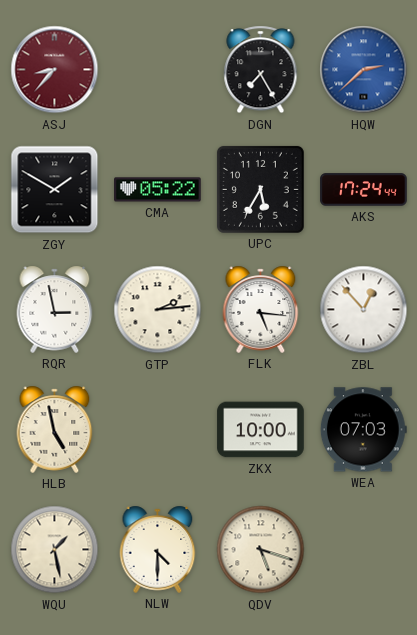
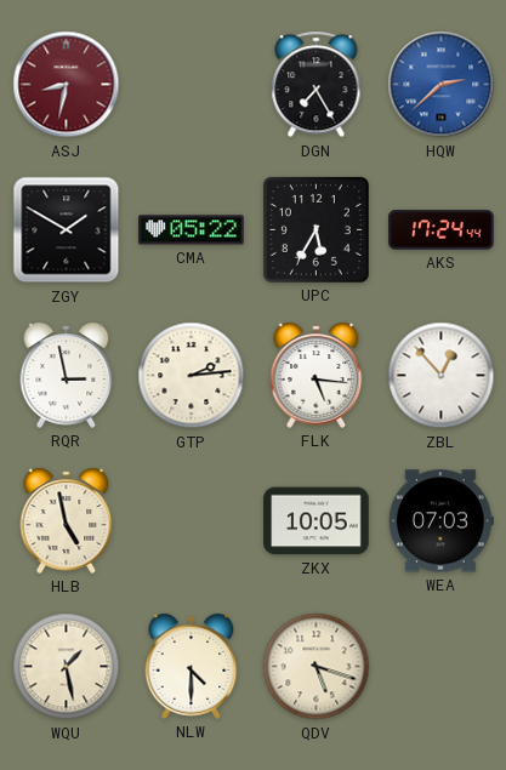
ASJ: 8:37 -> 8:32
ZKX: 10:00 -> 10:05
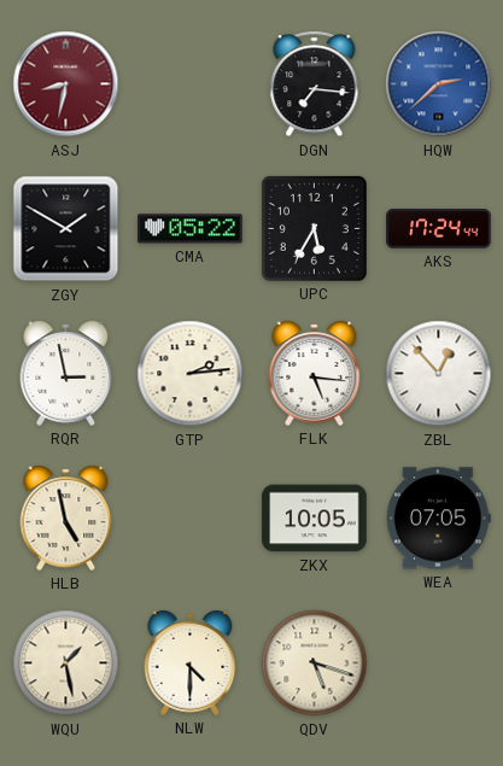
DGN: 7:25 -> 7:16
WEA: 07:03 -> 07:05
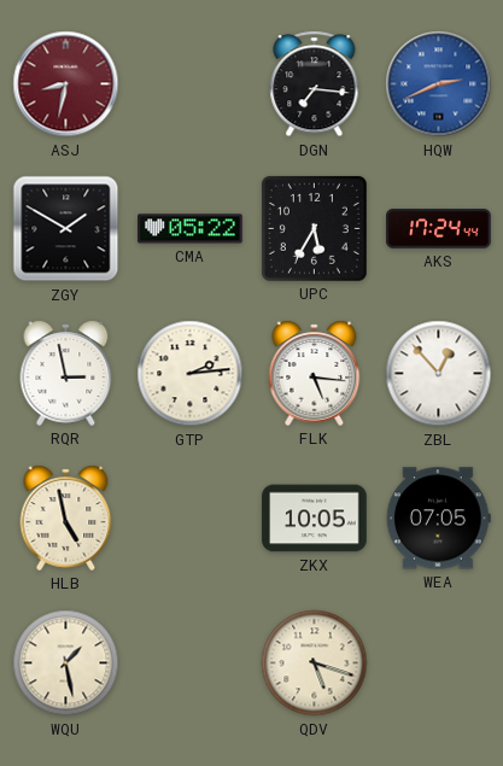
HQW: 2:38 -> 2:41
NLW: 4:30 -> none
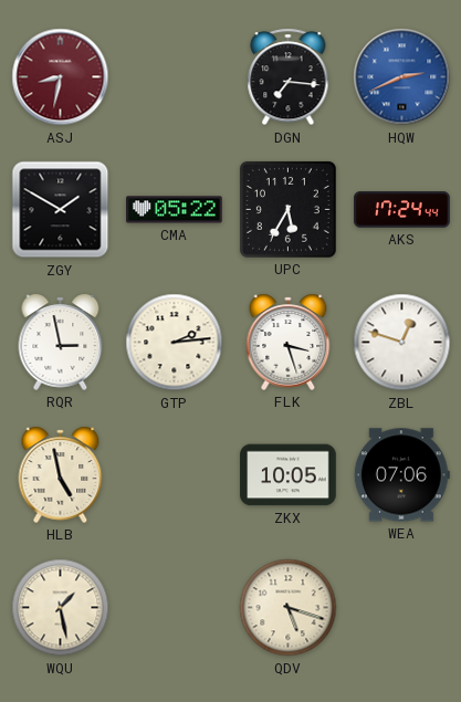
FLK: 5:16 -> 3:27
ZBL: 12:53 -> 12:48
WEA: 07:05 -> 07:06
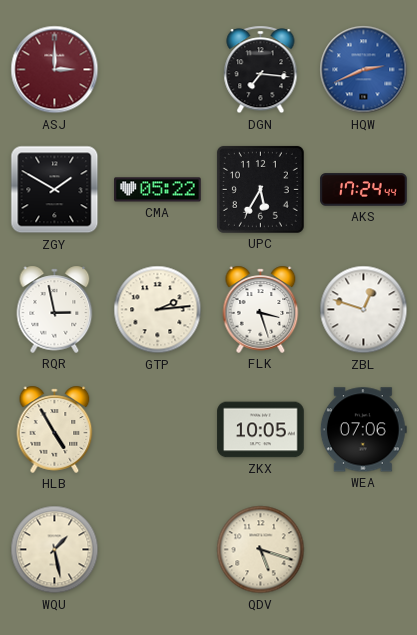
ASJ: 8:32 -> 3:00
HLB: 4:58 -> 4:55
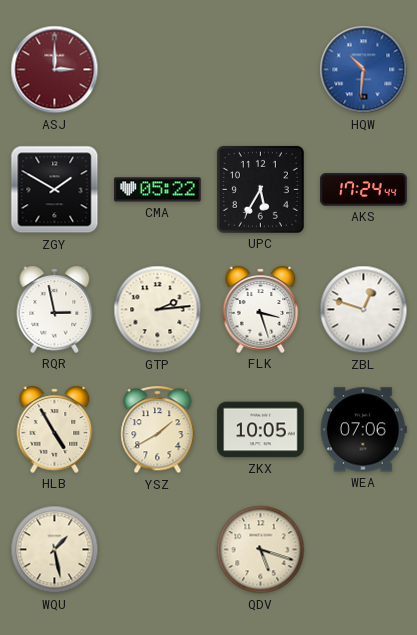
DGN: 7:16 -> none
HQW: 2:41 -> 10:31
YSZ: none -> 1:40
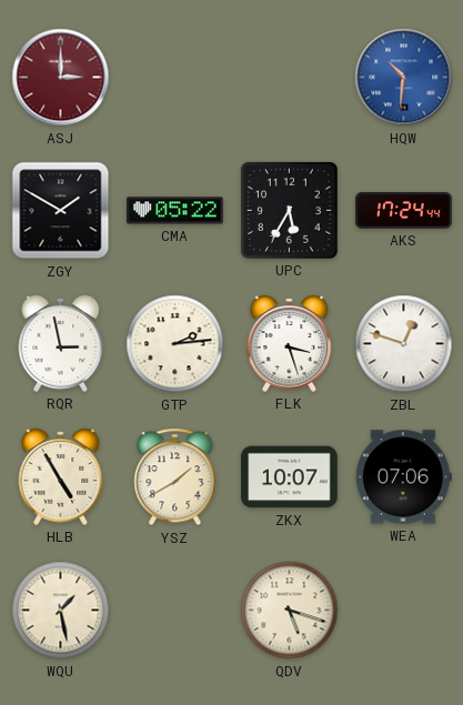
ZKX: 10:05 -> 10:07
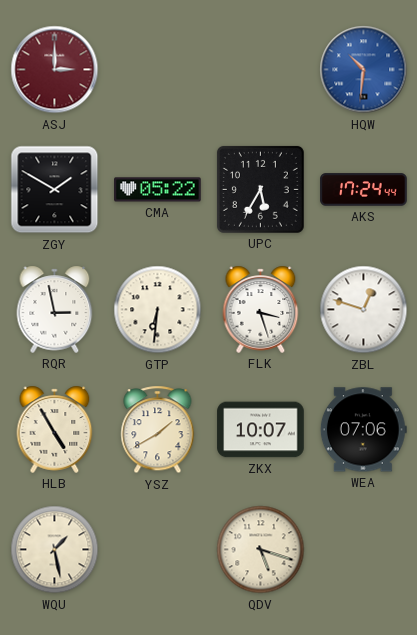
GTP: 2:14 -> 6:31
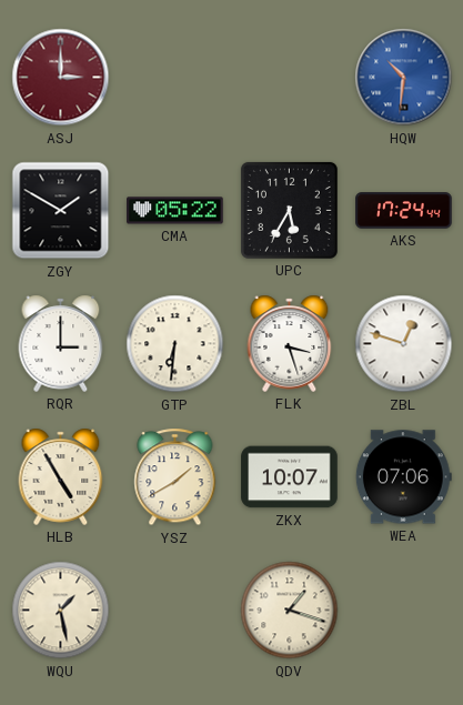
RQR: 2:58 -> 3:00
QDV: 5:18 -> 1:18
